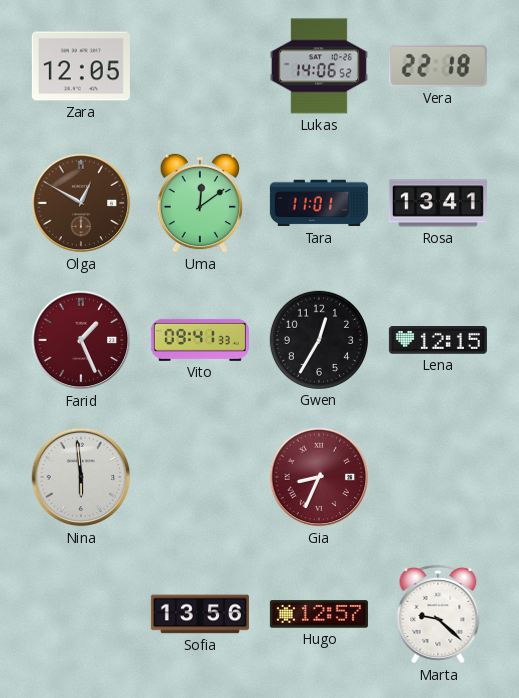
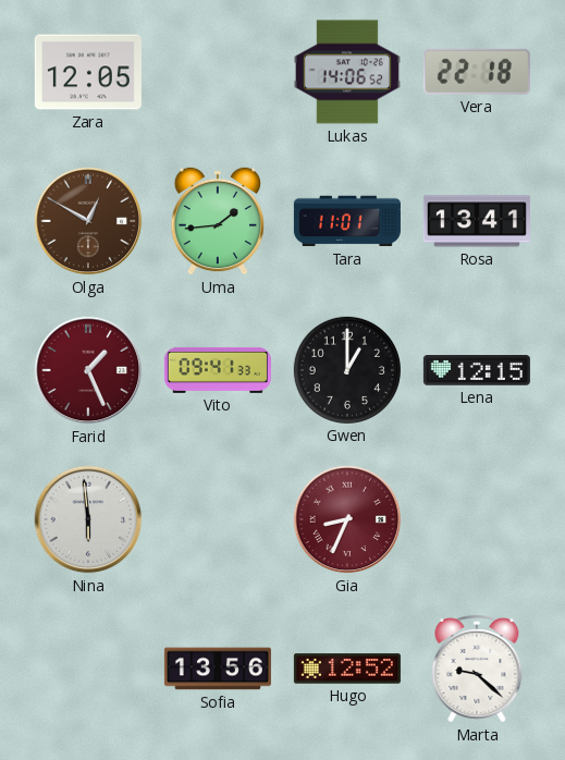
Uma: 12:09 -> 1:44
Gwen: 12:35 -> 1:00
Hugo: 12:57 -> 12:52
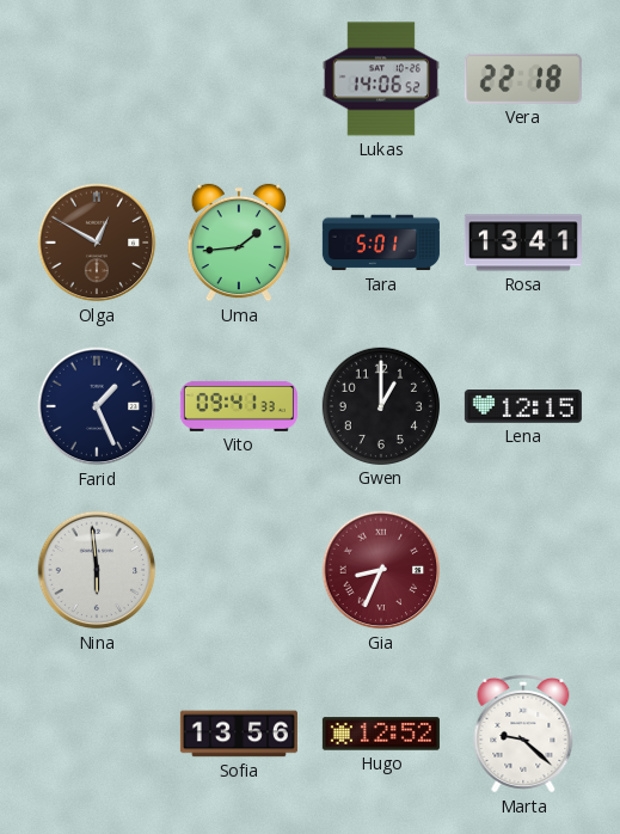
Zara: 12:05 -> none
Tara: 11:01 -> 5:01
Farid dial: burgundy -> navy
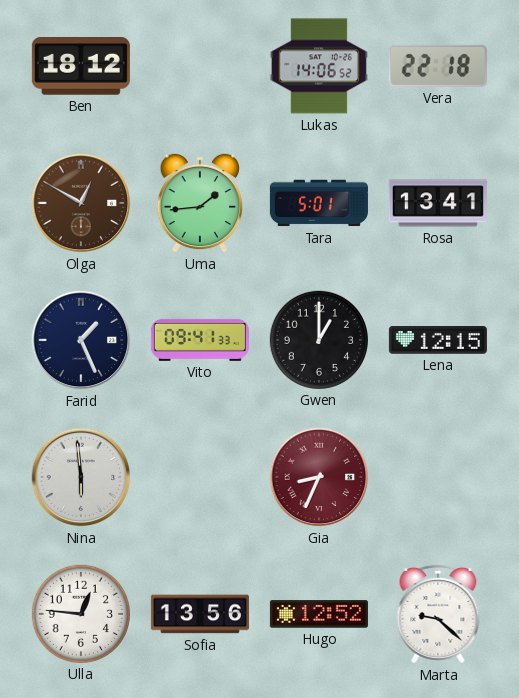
Ben: none -> 18:12
Ulla: none -> 12:46
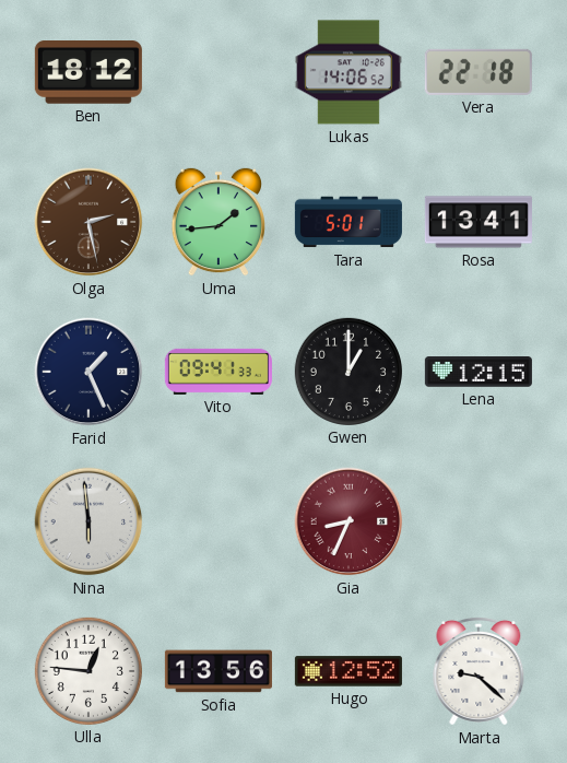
Olga: 12:50 -> 2:28
